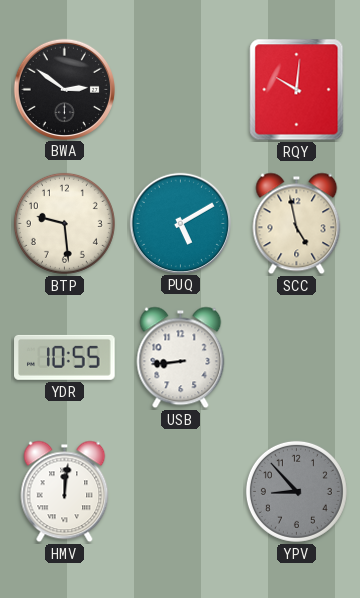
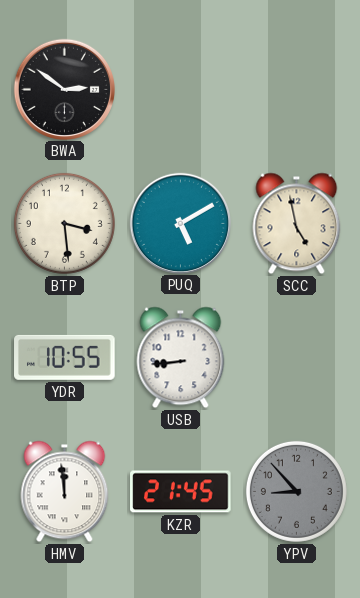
RQY: 10:01 -> none
BTP: 9:29 -> 3:29
HMV: 12:01 -> 11:59
KZR: none -> 21:45
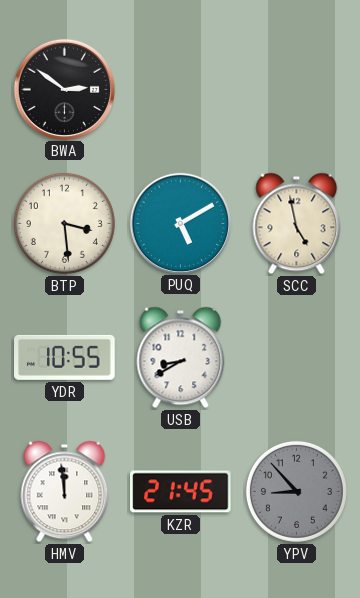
USB: 8:44 -> 8:40
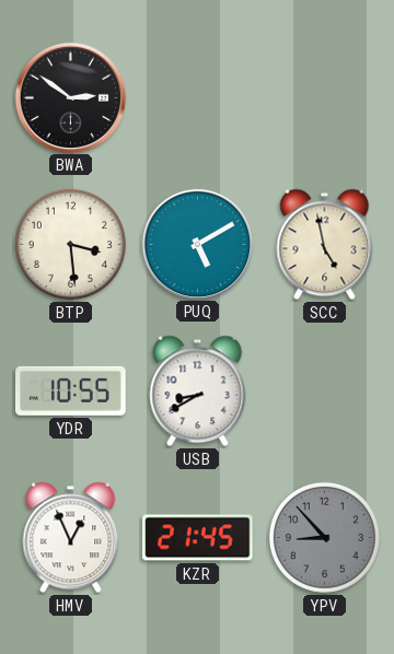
HMV: 11:59 -> 12:56
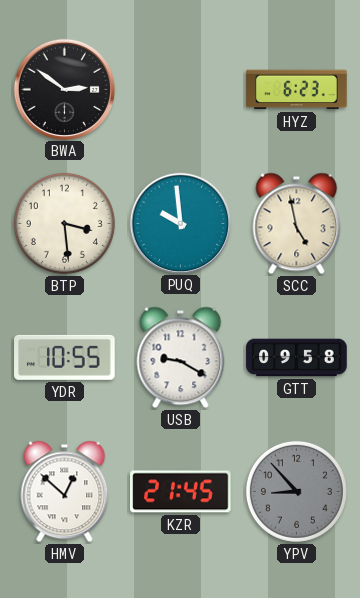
HYZ: none -> 6:23
PUQ: 5:10 -> 9:59
USB: 8:40 -> 9:20
GTT: none -> 09:58
HMV: 12:56 -> 12:52
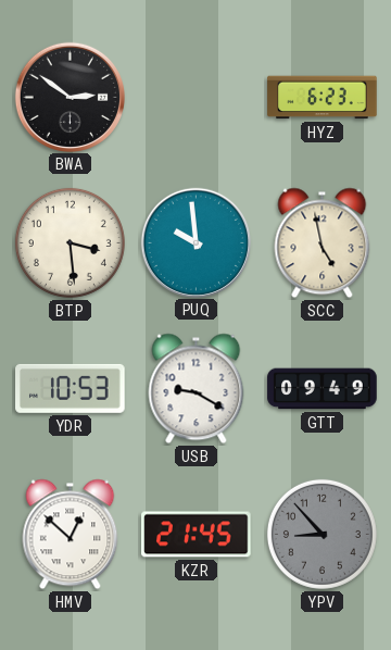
YDR: 10:55 -> 10:53
GTT: 09:58 -> 09:49
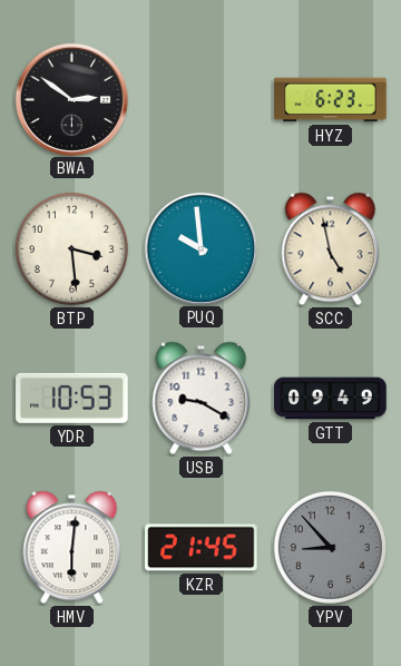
HMV: 12:52 -> 6:01
